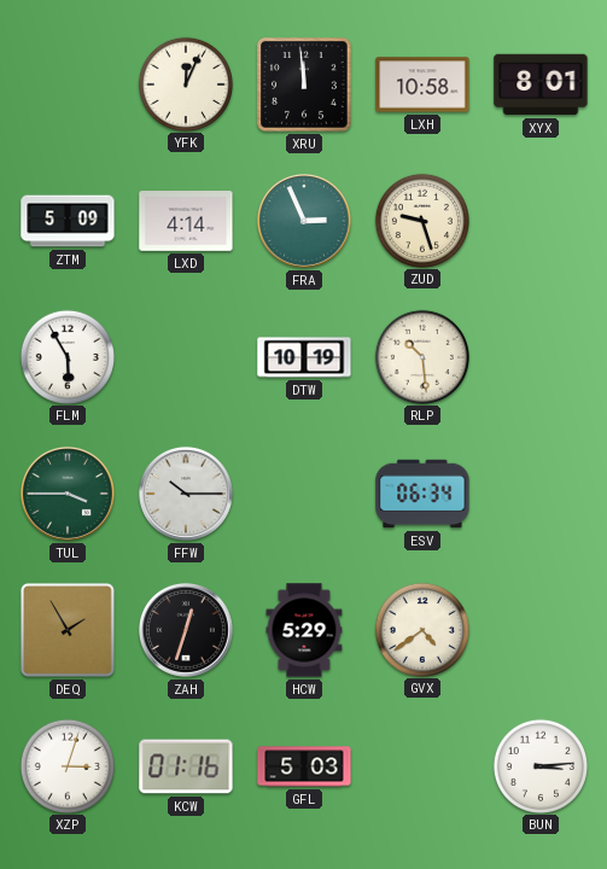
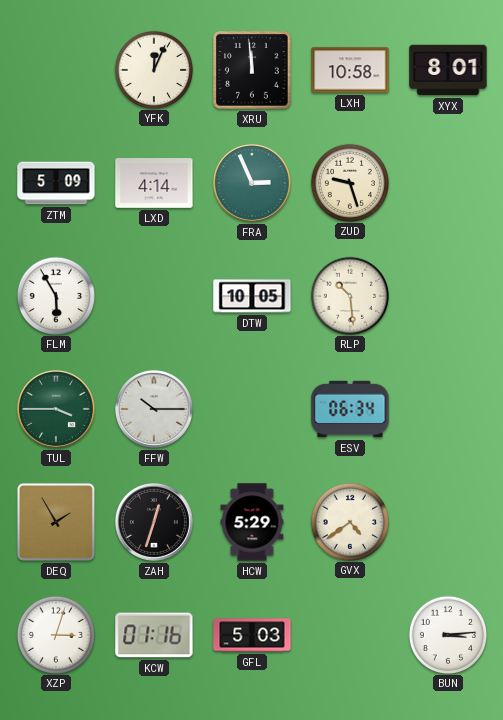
DTW: 10:19 -> 10:05
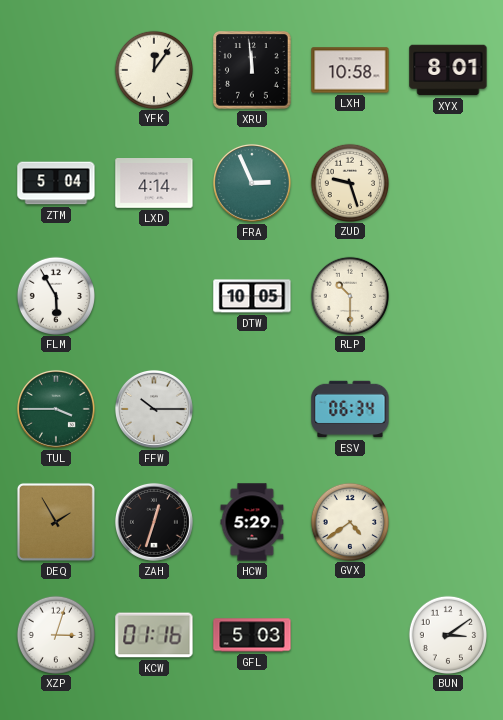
YFK: 12:04 -> 12:06
ZTM: 5:09 -> 5:04
RLP: 10:29 -> 10:30
BUN: 3:14 -> 3:09
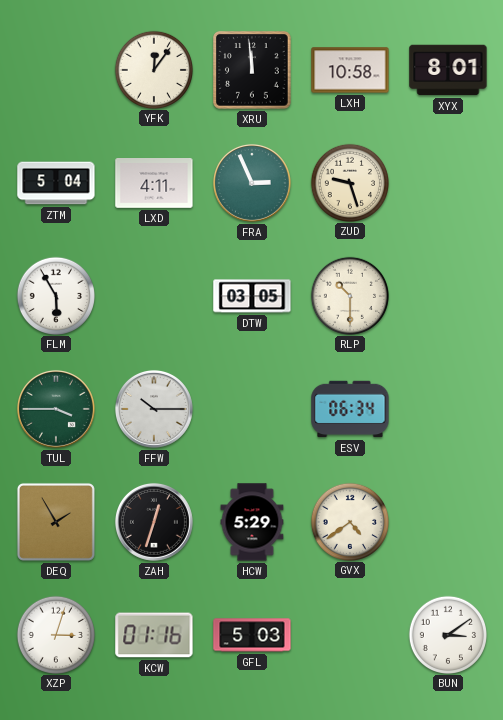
LXD: 4:14 -> 4:11
DTW: 10:05 -> 03:05
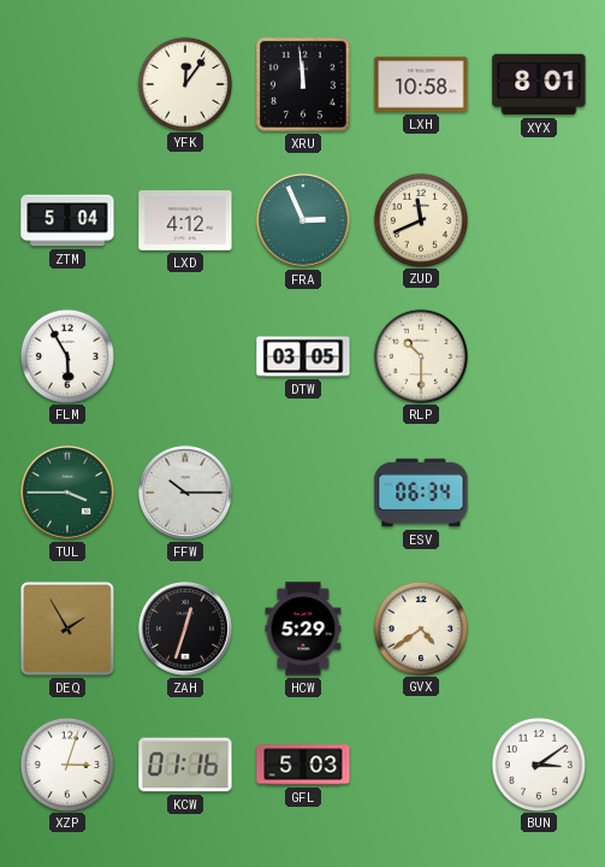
LXD: 4:11 -> 4:12
ZUD: 9:27 -> 11:41
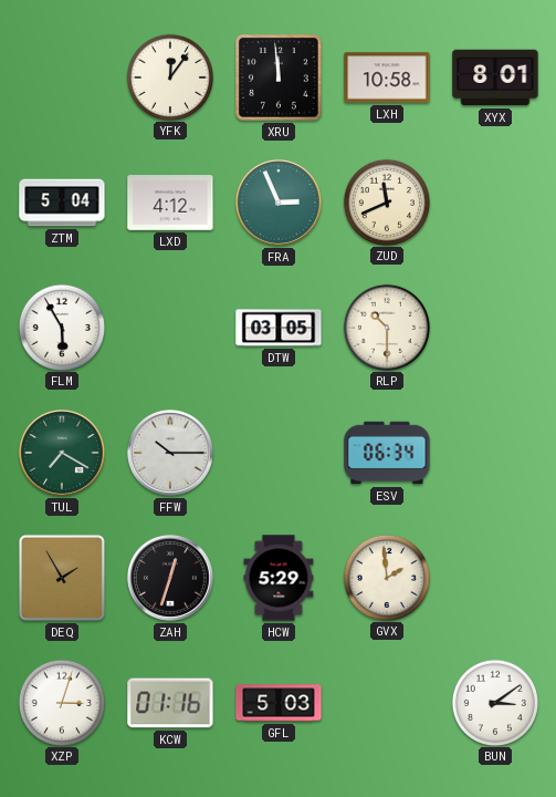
TUL: 3:45 -> 7:20
GVX: 4:39 -> 1:59
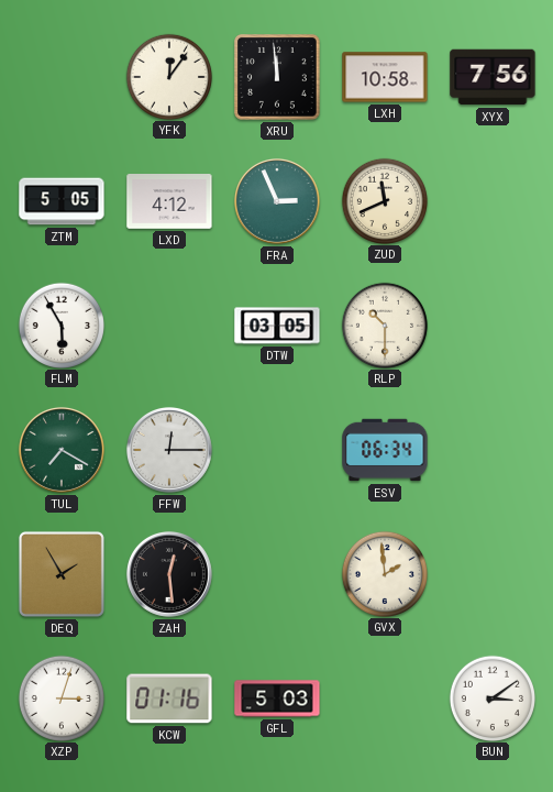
XYX: 8:01 -> 7:56
ZTM: 5:04 -> 5:05
FFW: 10:15 -> 12:15
ZAH: 12:33 -> 12:29
HCW: 5:29 -> none
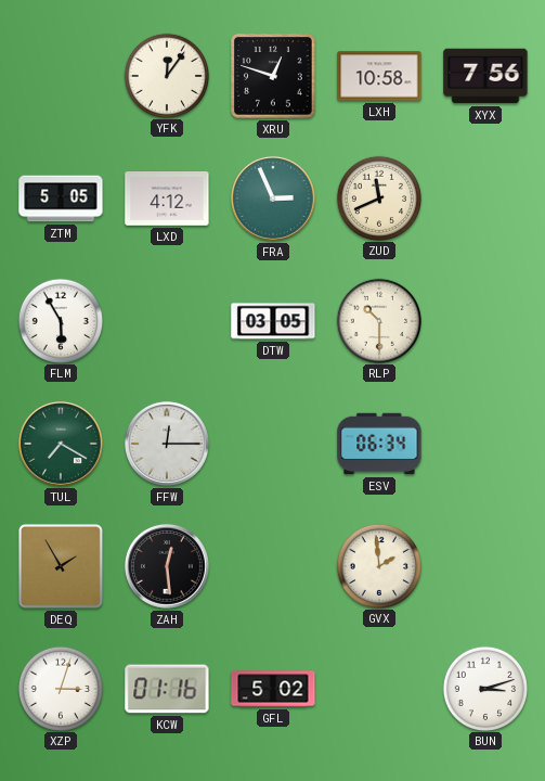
XRU: 11:59 -> 12:48
GFL: 5:03 -> 5:02
BUN: 3:09 -> 3:12
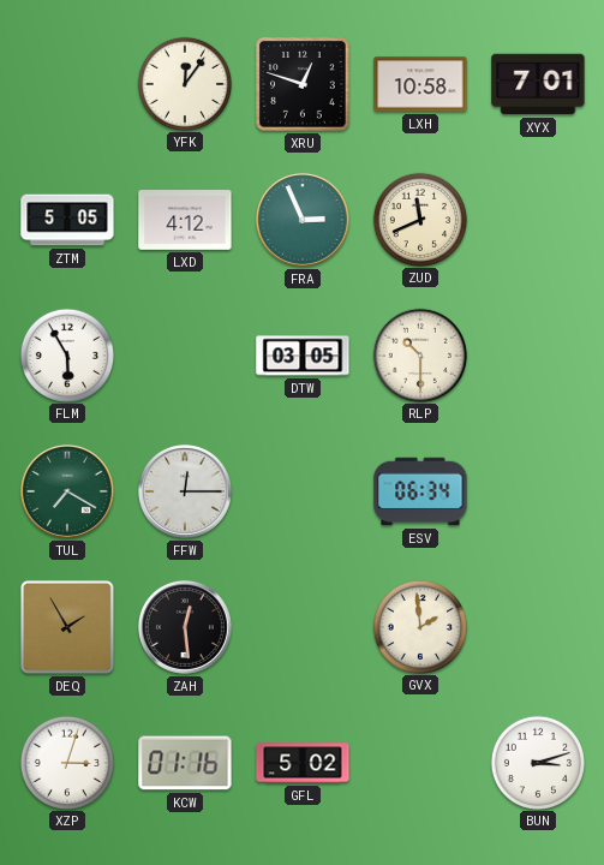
XYX: 7:56 -> 7:01
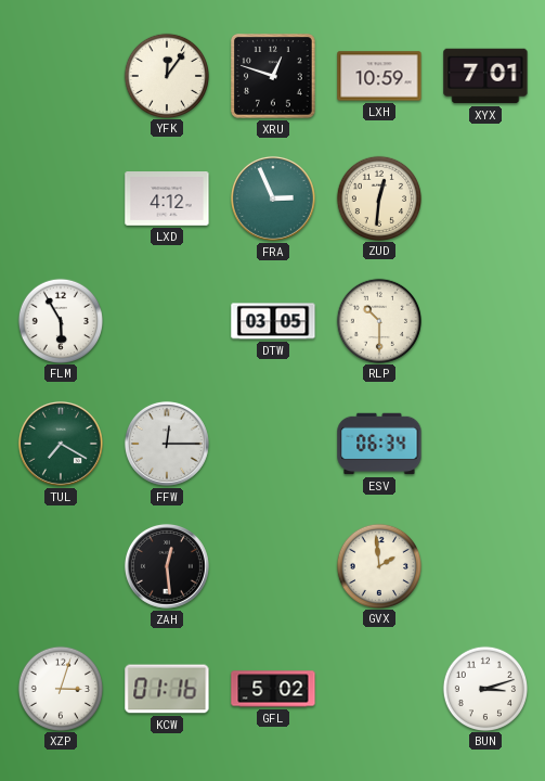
LXH: 10:58 -> 10:59
ZTM: 5:05 -> none
ZUD: 11:41 -> 12:31
DEQ: 1:55 -> none
